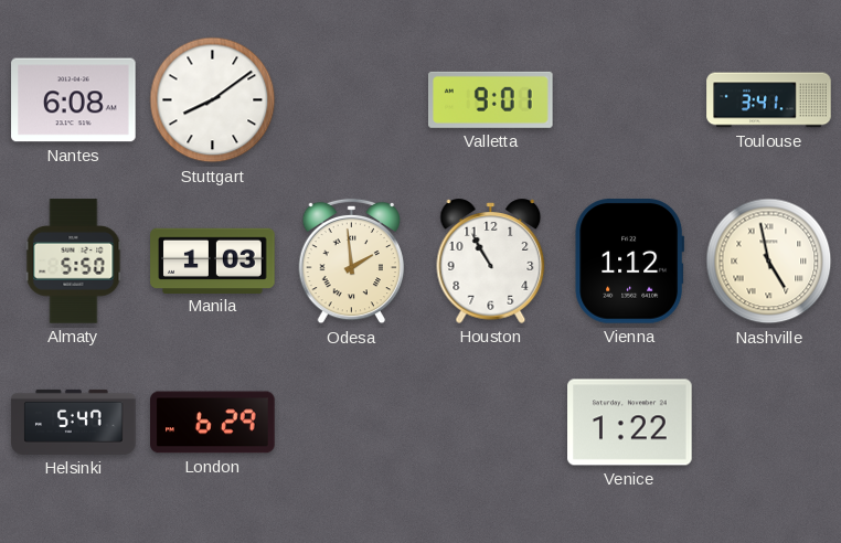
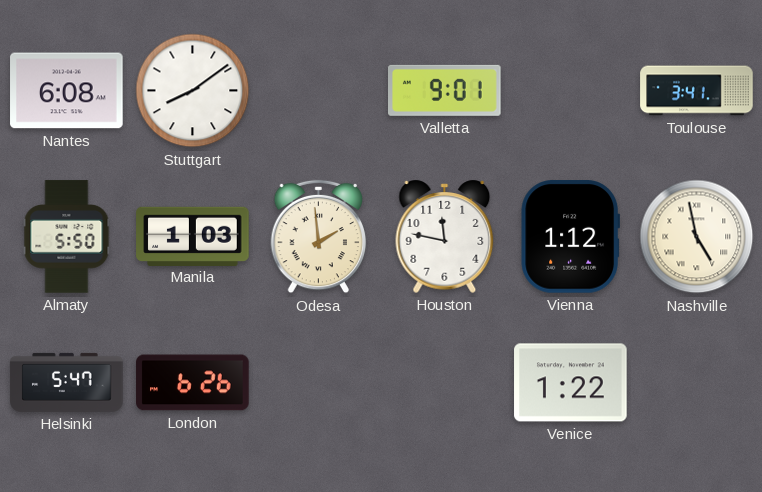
Houston: 10:55 -> 11:47
London: 6:29 -> 6:26
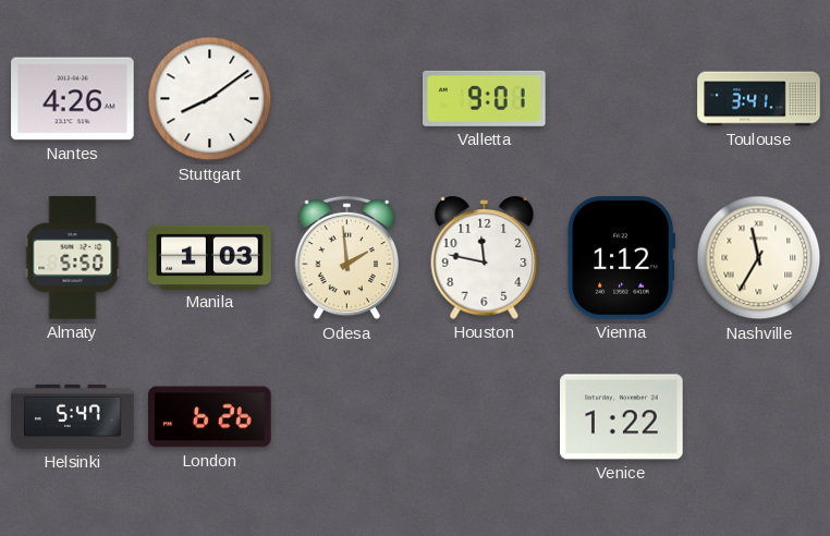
Nantes: 6:08 -> 4:26
Nashville: 4:58 -> 11:35
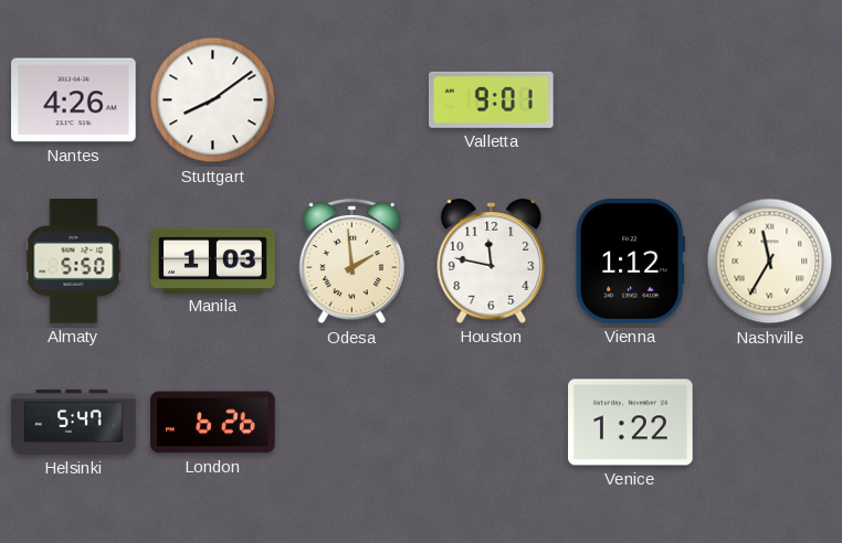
Toulouse: 3:41 -> none
